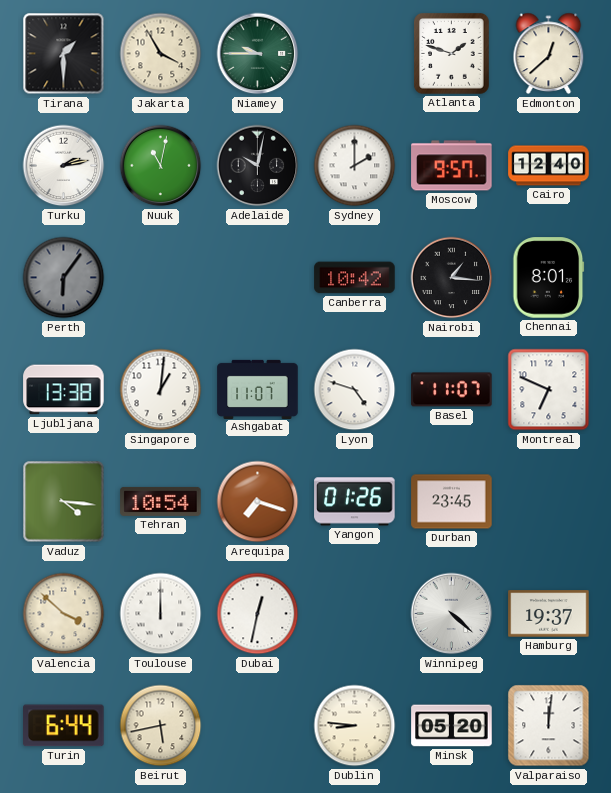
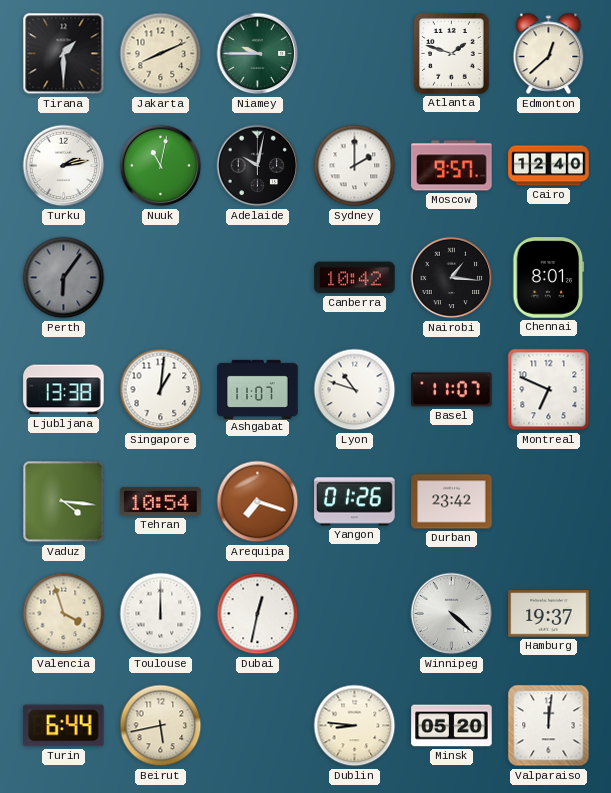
Jakarta: 3:55 -> 8:11
Lyon: 4:48 -> 10:48
Durban: 23:45 -> 23:42
Valencia: 3:52 -> 3:57
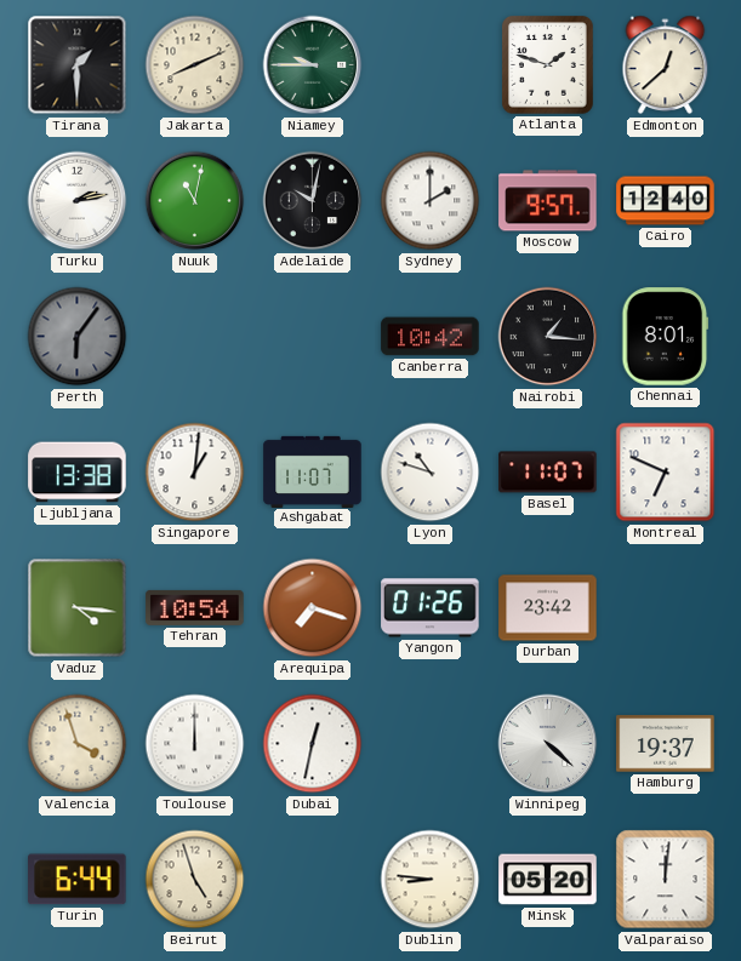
Beirut: 5:43 -> 4:57
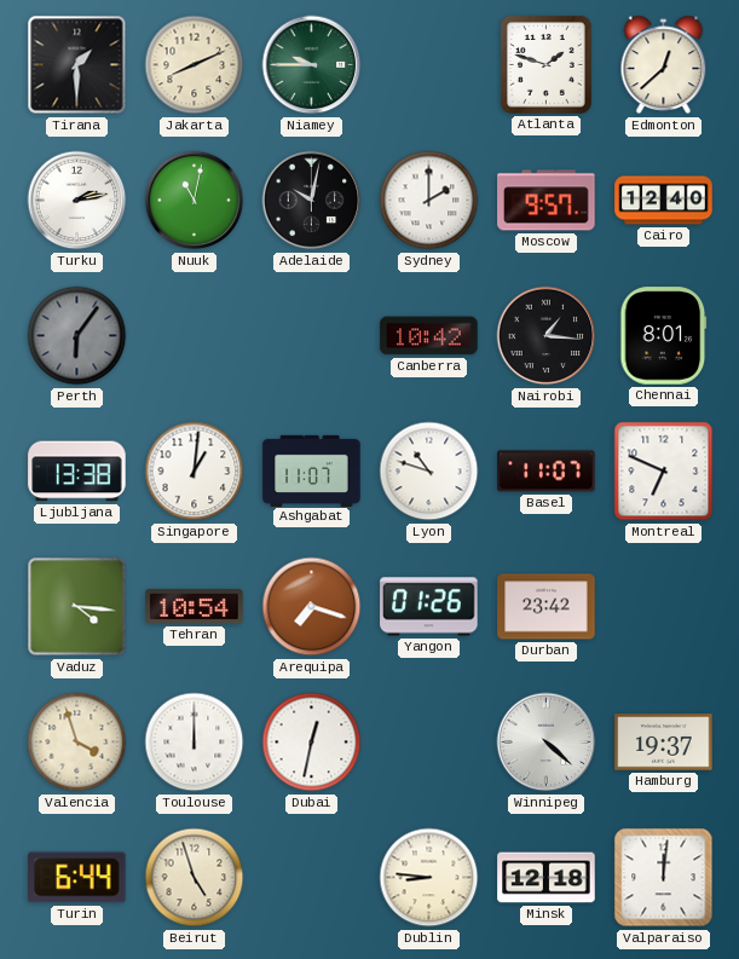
Minsk: 05:20 -> 12:18
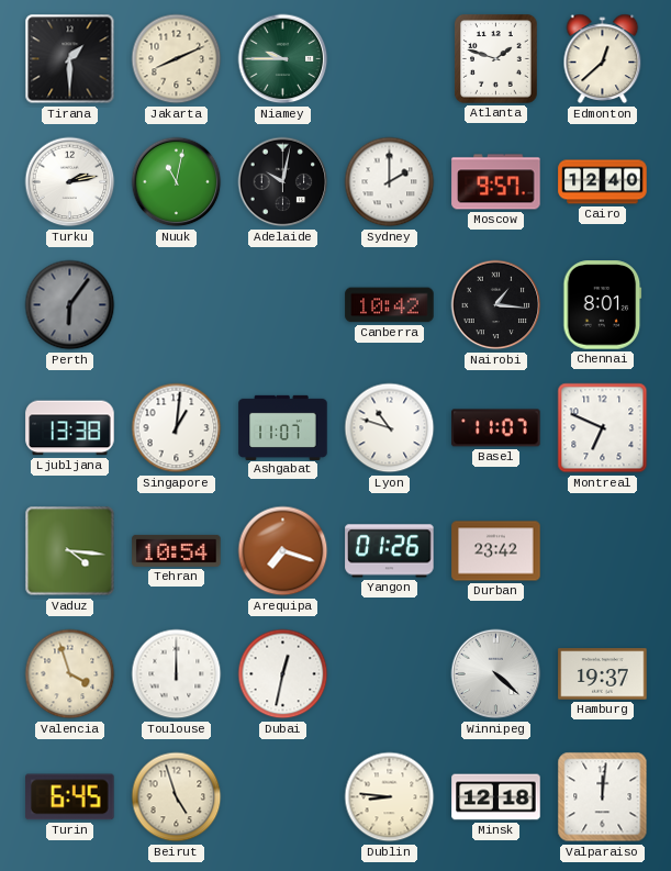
Turin: 6:44 -> 6:45
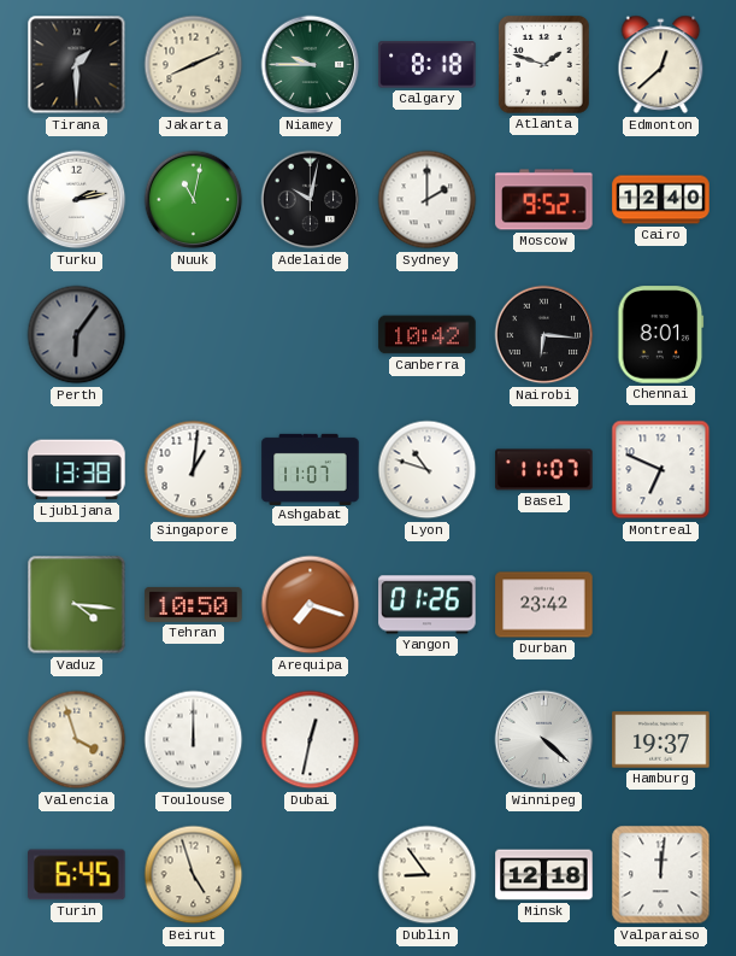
Calgary: none -> 8:18
Moscow: 9:57 -> 9:52
Nairobi: 1:16 -> 6:16
Tehran: 10:54 -> 10:50
Dublin: 8:46 -> 8:54
